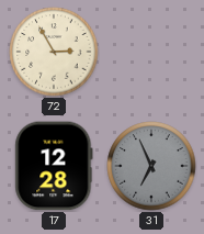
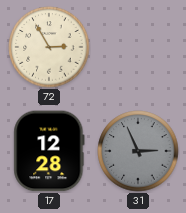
31: 6:56 -> 2:56
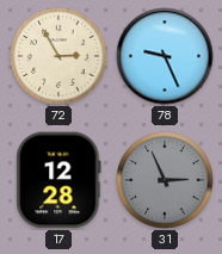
78: none -> 9:26
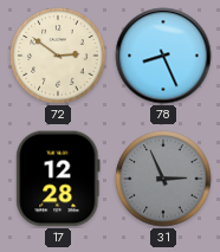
72: 2:55 -> 2:51
78: 9:26 -> 8:26
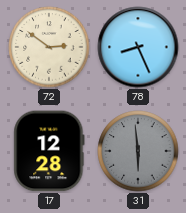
31: 2:56 -> 5:59
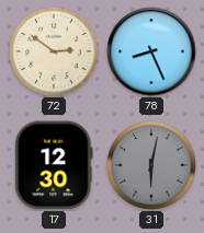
17: 12:28 -> 12:30
31: 5:59 -> 6:02
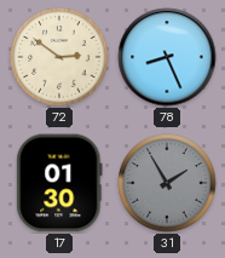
17: 12:30 -> 01:30
31: 6:02 -> 1:55
